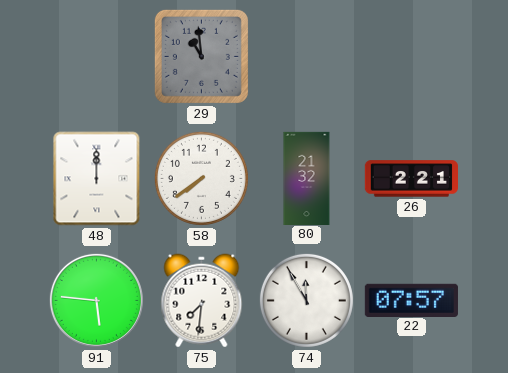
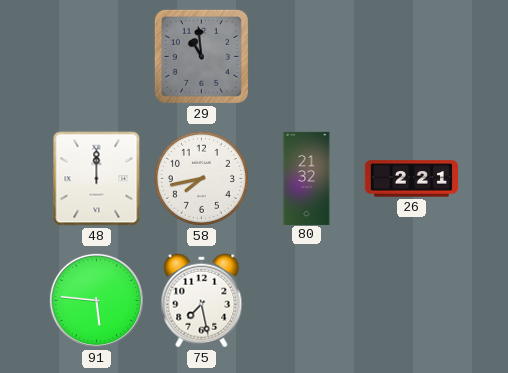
58: 7:39 -> 7:43
75: 7:31 -> 7:28
74: 11:55 -> none
22: 07:57 -> none
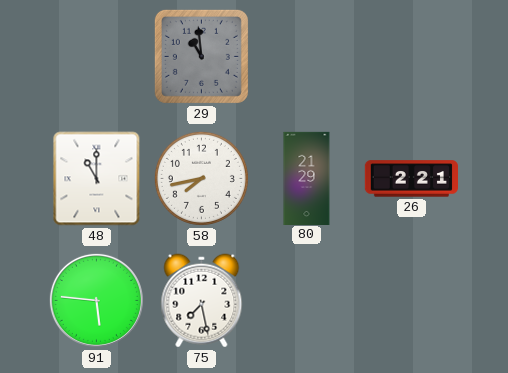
48: 12:00 -> 11:00
80: 21:32 -> 21:29
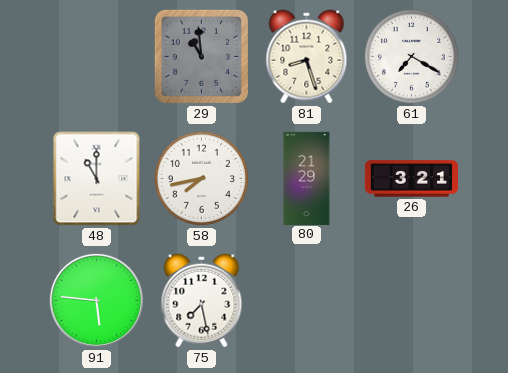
81: none -> 8:27
61: none -> 7:20
26: 2:21 -> 3:21
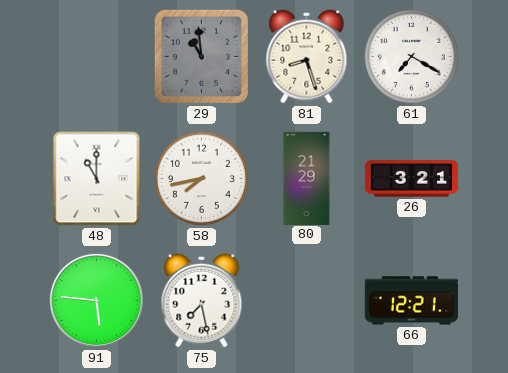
66: none -> 12:21
